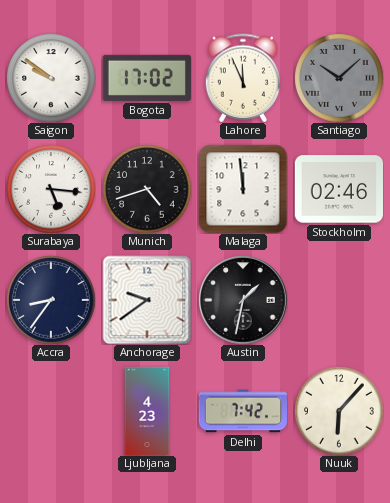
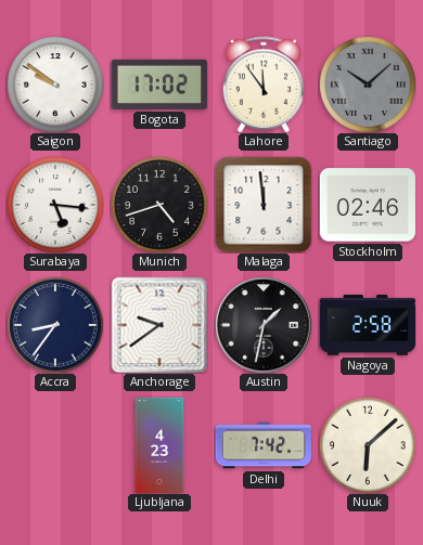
Lahore: 11:56 -> 11:54
Nagoya: none -> 2:58
Nuuk: 6:07 -> 6:08
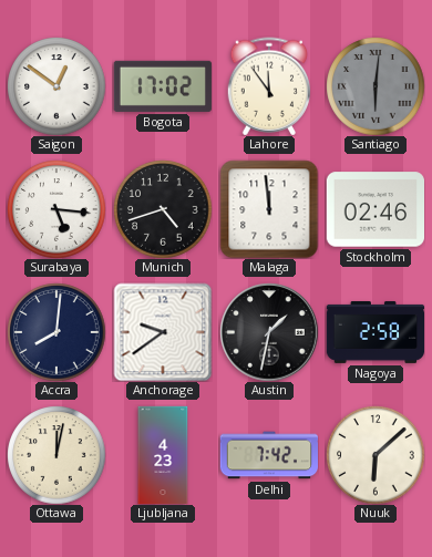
Saigon: 9:51 -> 12:51
Santiago: 10:08 -> 6:01
Accra: 8:36 -> 8:01
Ottawa: none -> 12:02
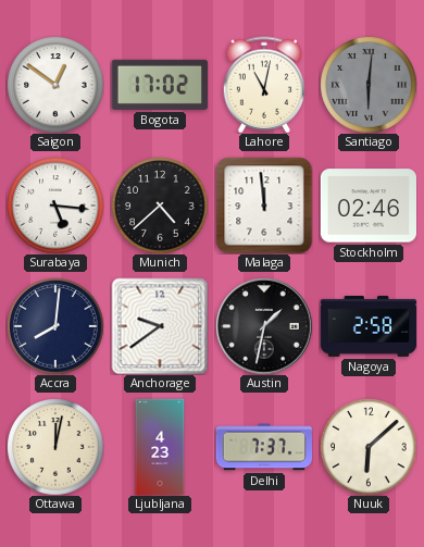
Lahore: 11:54 -> 11:02
Munich: 4:42 -> 4:38
Delhi: 7:42 -> 7:37
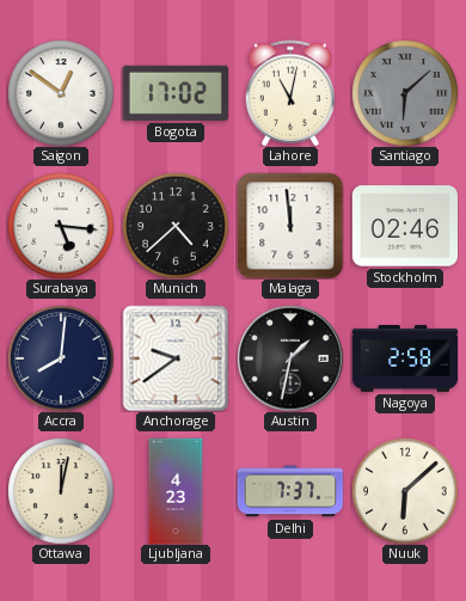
Santiago: 6:01 -> 6:08
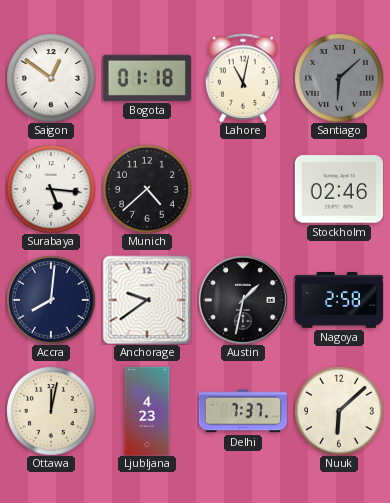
Bogota: 17:02 -> 01:18
Malaga: 11:59 -> none
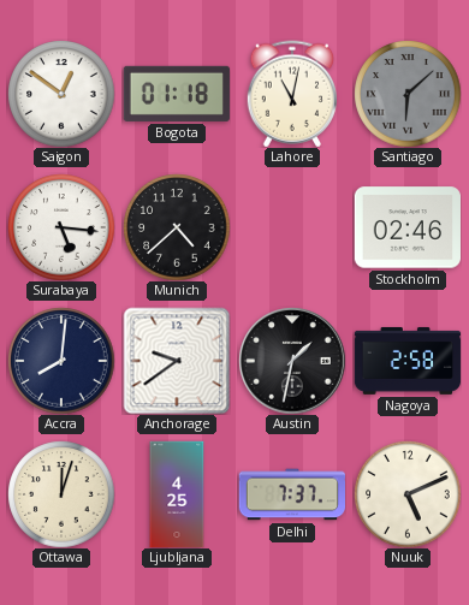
Ottawa: 12:02 -> 12:03
Ljubljana: 4:23 -> 4:25
Nuuk: 6:08 -> 5:11
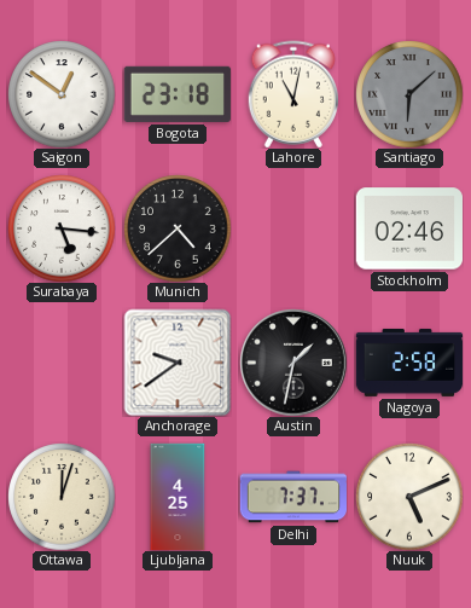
Bogota: 01:18 -> 23:18
Accra: 8:01 -> none
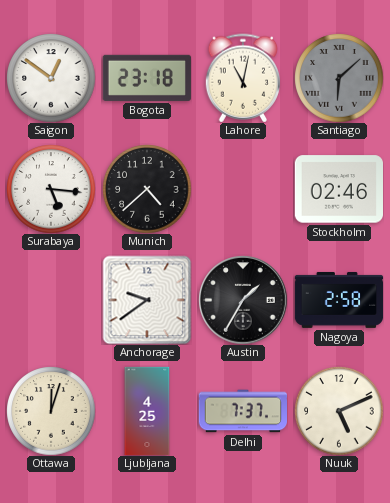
Austin: 1:32 -> 1:35
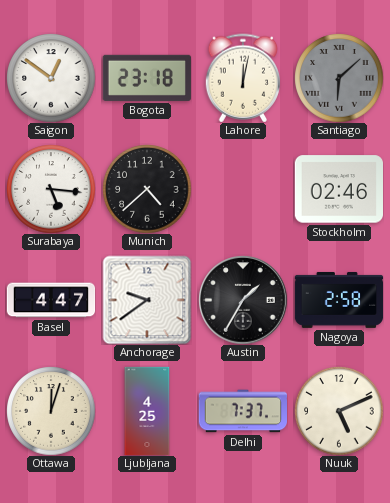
Lahore: 11:02 -> 12:02
Basel: none -> 4:47
